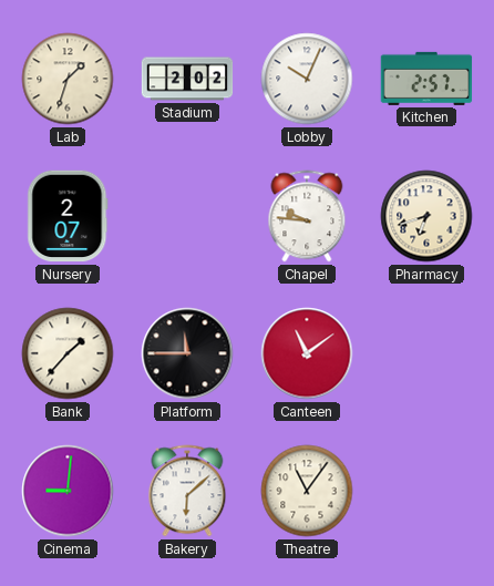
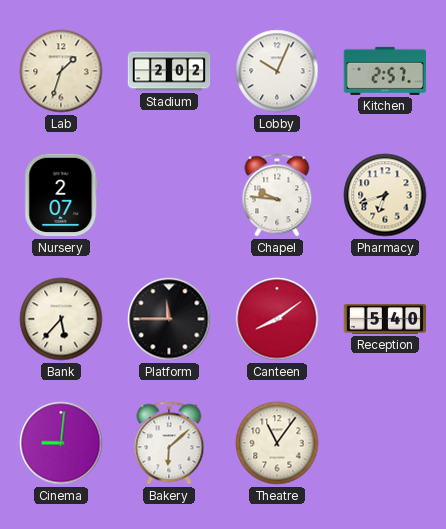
Bank: 1:37 -> 5:37
Canteen: 11:09 -> 8:09
Reception: none -> 5:40
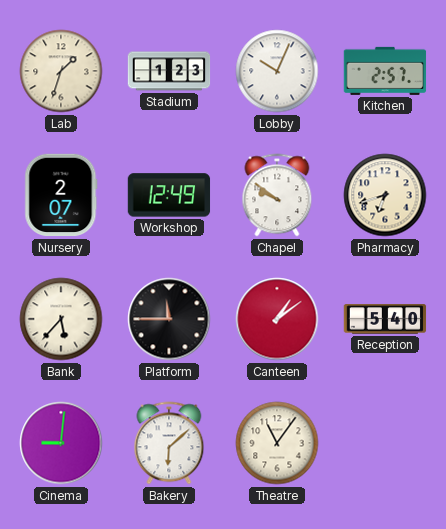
Stadium: 2:02 -> 1:23
Workshop: none -> 12:49
Chapel: 9:46 -> 9:51
Canteen: 8:09 -> 1:09
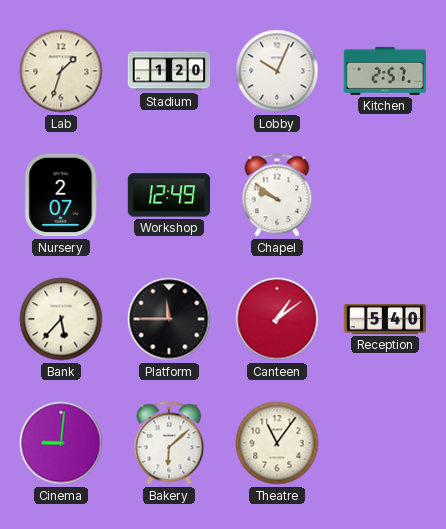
Stadium: 1:23 -> 1:20
Pharmacy: 6:42 -> none
